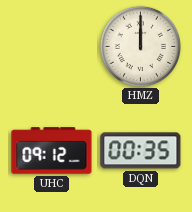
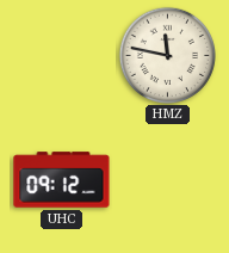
HMZ: 12:00 -> 11:47
DQN: 00:35 -> none
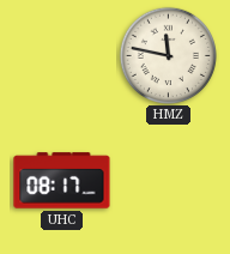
UHC: 09:12 -> 08:17
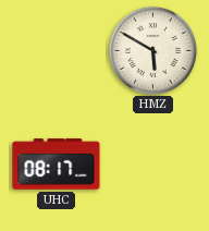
HMZ: 11:47 -> 5:50
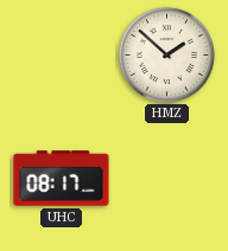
HMZ: 5:50 -> 1:52
